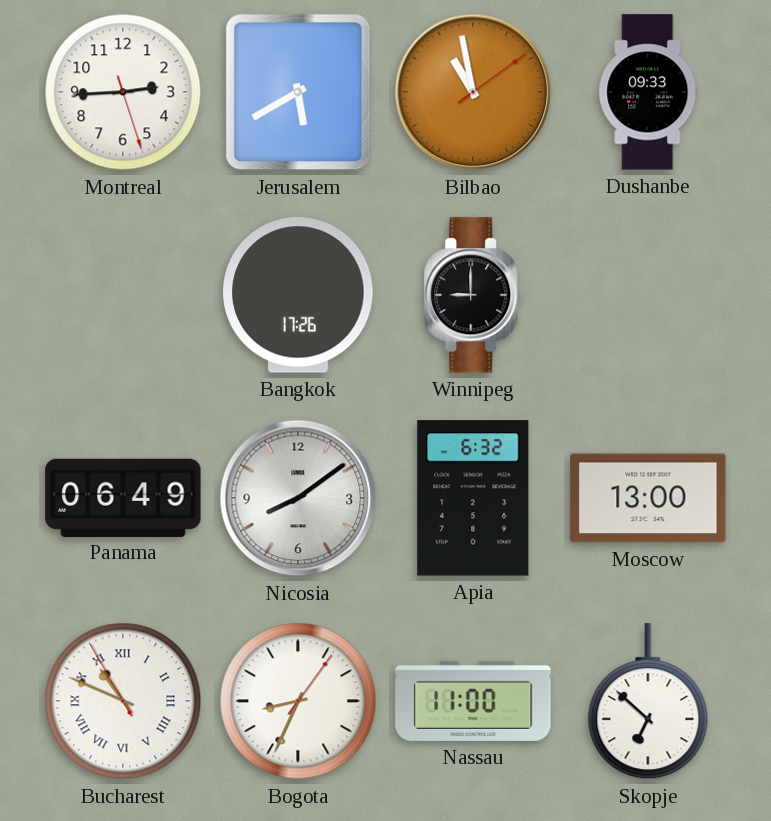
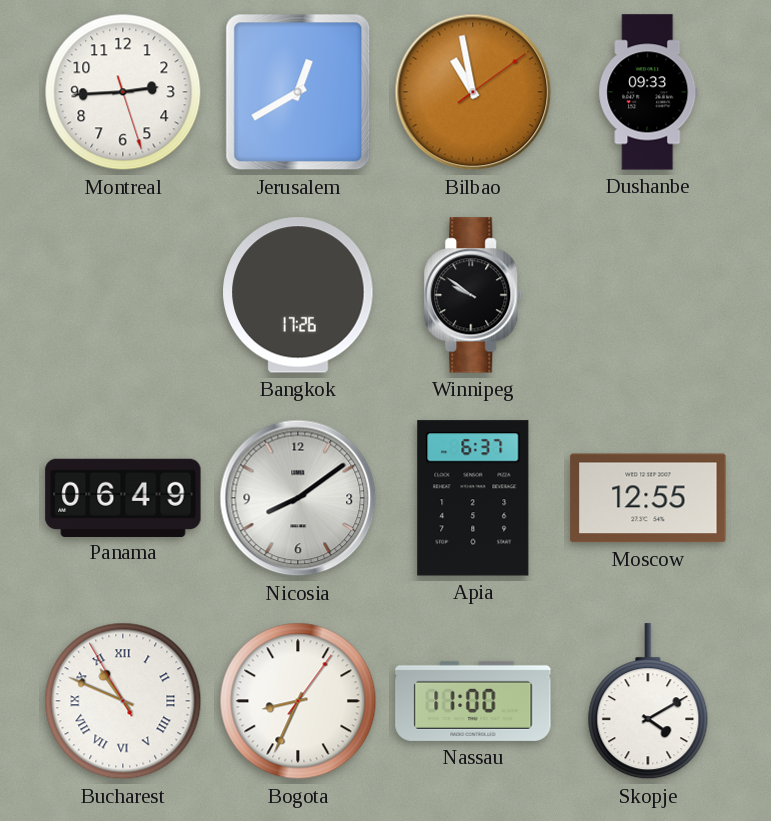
Jerusalem: 5:40 -> 12:40
Winnipeg: 9:00 -> 9:51
Apia: 6:32 -> 6:37
Moscow: 13:00 -> 12:55
Skopje: 6:52 -> 4:10
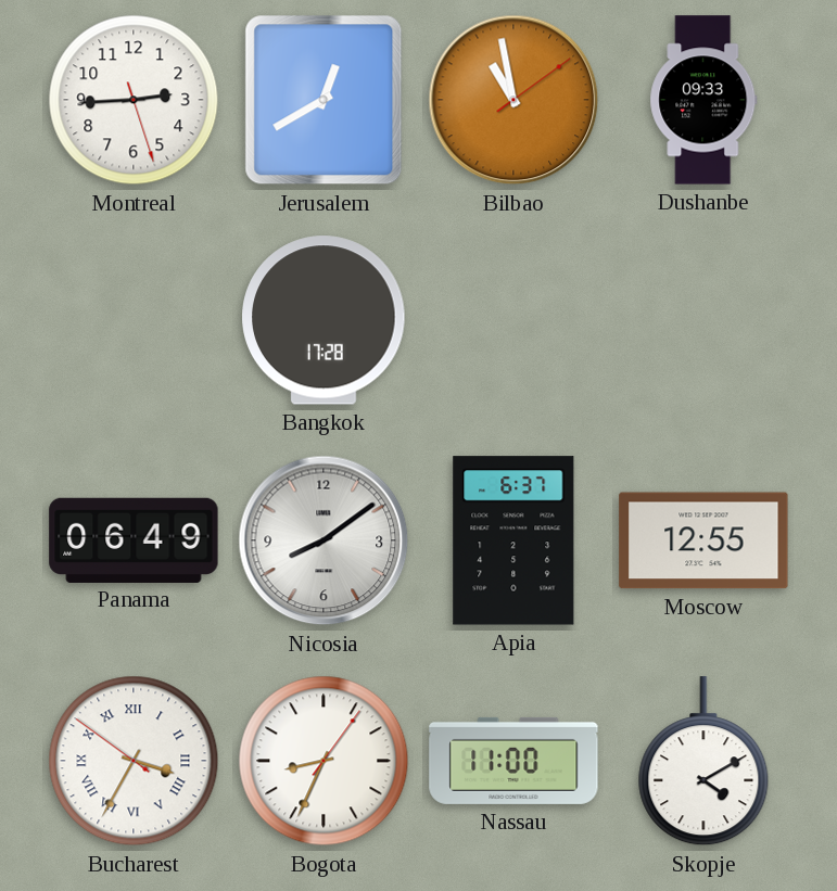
Bangkok: 17:26 -> 17:28
Winnipeg: 9:51 -> none
Bucharest: 10:48 -> 3:34
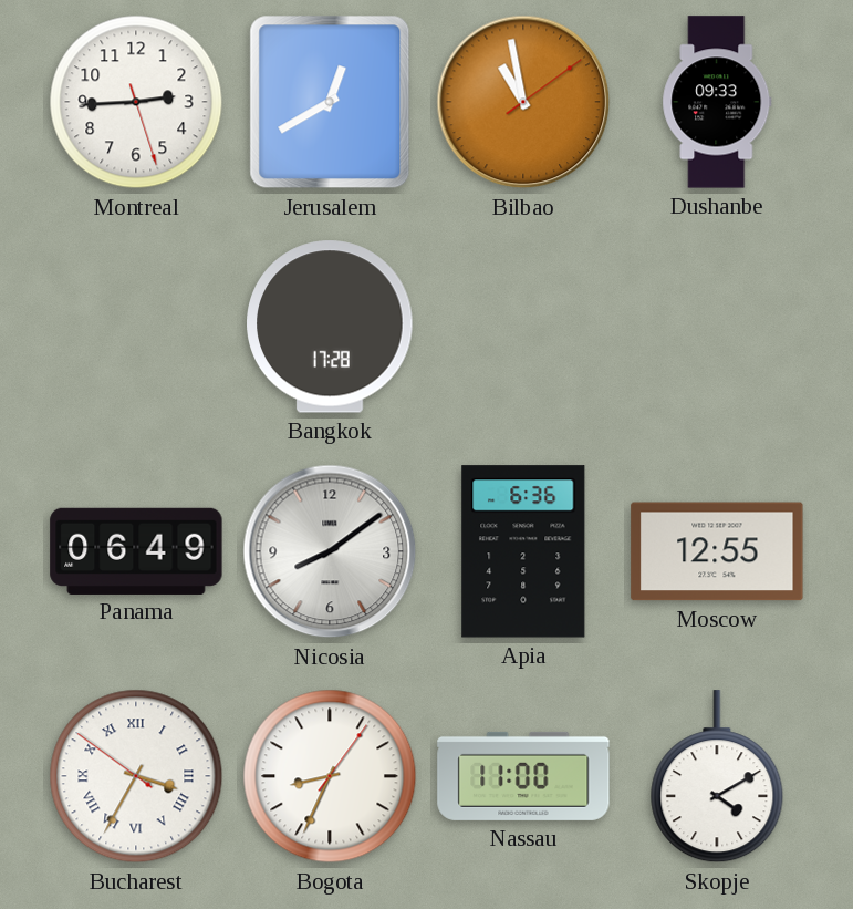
Apia: 6:37 -> 6:36
